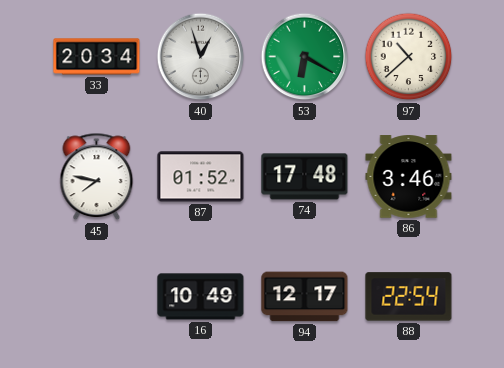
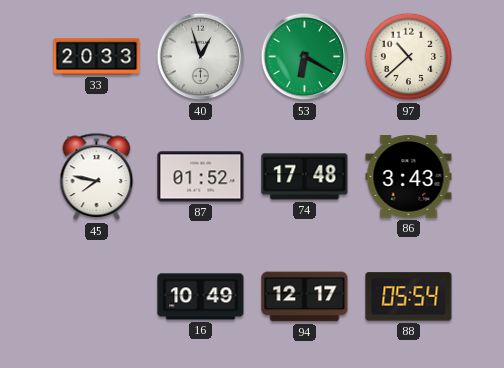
33: 20:34 -> 20:33
86: 3:46 -> 3:43
88: 22:54 -> 05:54
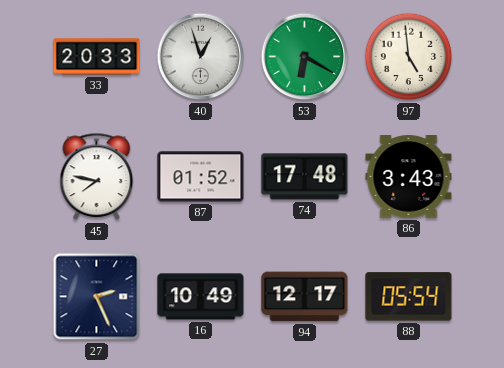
97: 10:38 -> 4:59
27: none -> 2:26
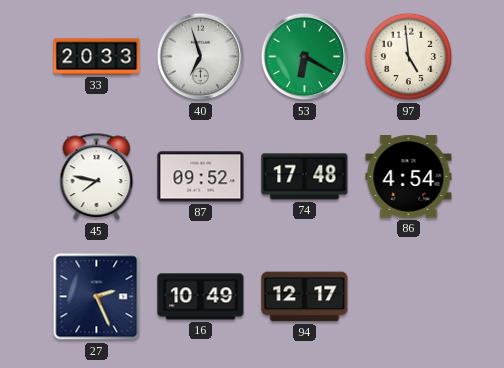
40: 12:57 -> 6:57
87: 01:52 -> 09:52
86: 3:43 -> 4:54
88: 05:54 -> none
